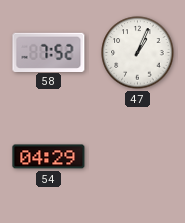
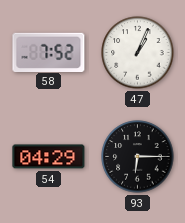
93: none -> 6:15
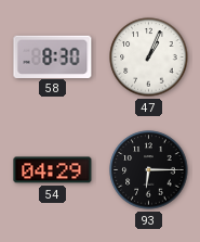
58: 7:52 -> 8:30
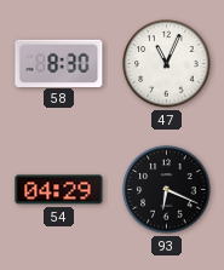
47: 1:04 -> 11:04
93: 6:15 -> 6:19
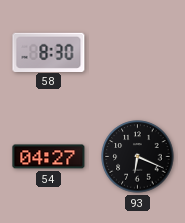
47: 11:04 -> none
54: 04:29 -> 04:27
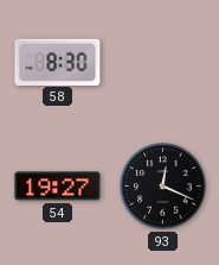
54: 04:27 -> 19:27
93: 6:19 -> 12:19
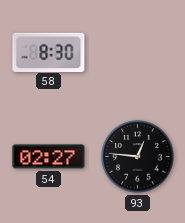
54: 19:27 -> 02:27
93: 12:19 -> 12:46
